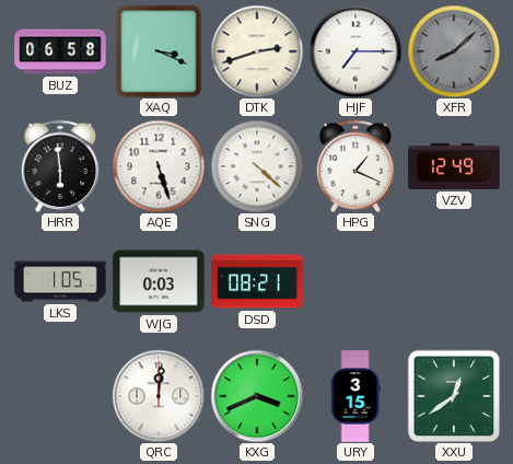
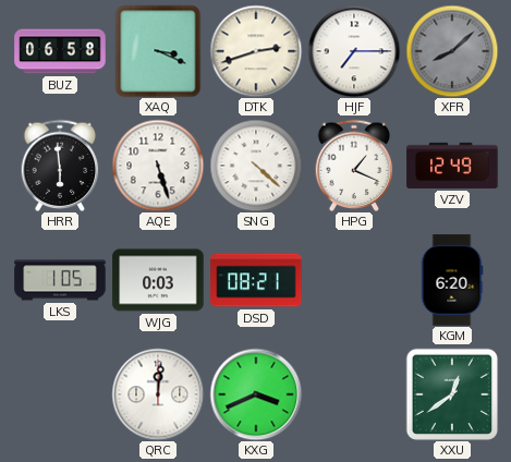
KGM: none -> 6:20
URY: 3:15 -> none
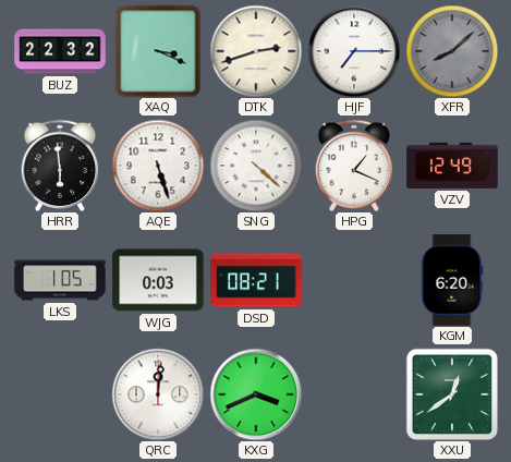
BUZ: 06:58 -> 22:32
